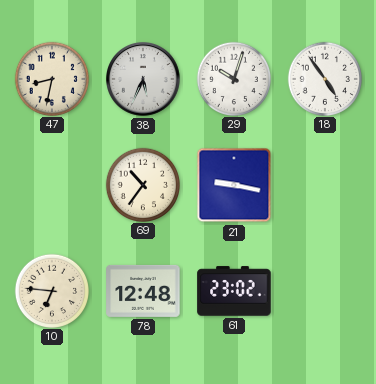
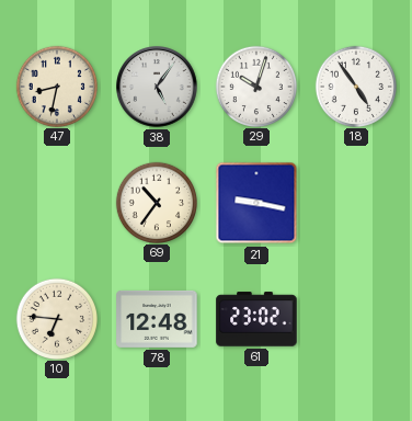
38: 5:34 -> 5:06
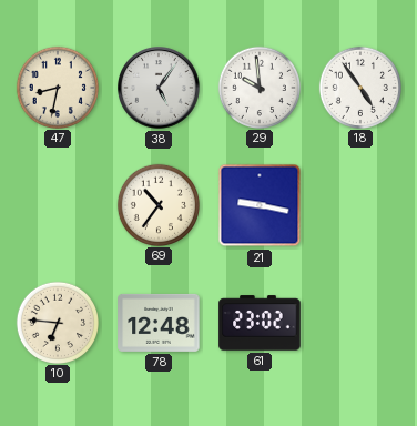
29: 10:03 -> 9:59
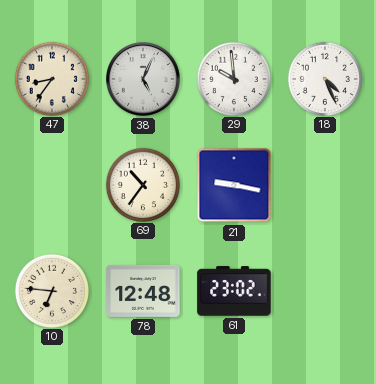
47: 8:32 -> 8:36
38: 5:06 -> 5:04
18: 4:54 -> 4:26
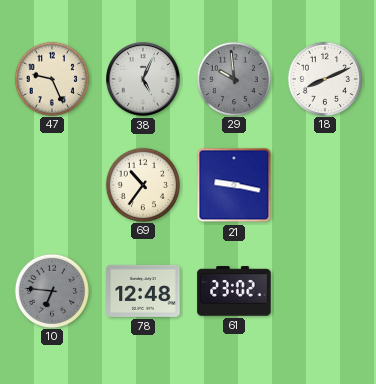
47: 8:36 -> 9:26
29 dial: white -> grey
18: 4:26 -> 8:11
10 dial: cream -> grey
